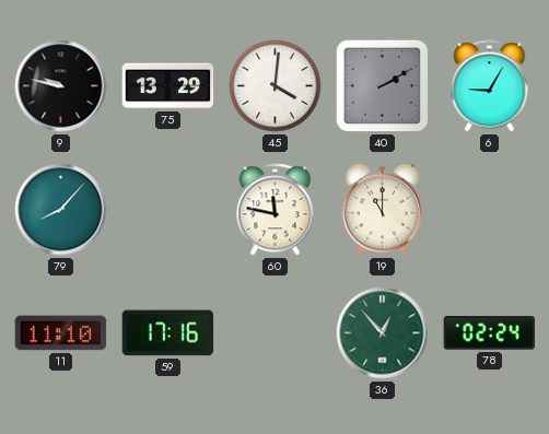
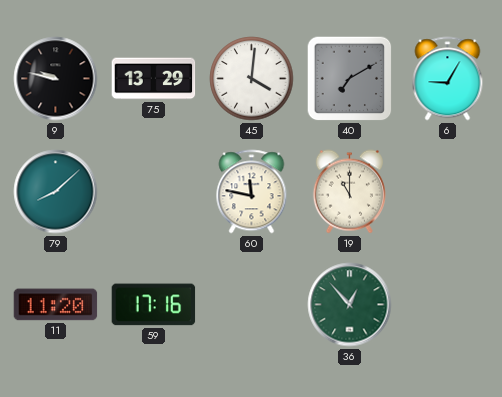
40: 2:10 -> 7:10
79: 8:07 -> 8:08
11: 11:10 -> 11:20
78: 02:24 -> none
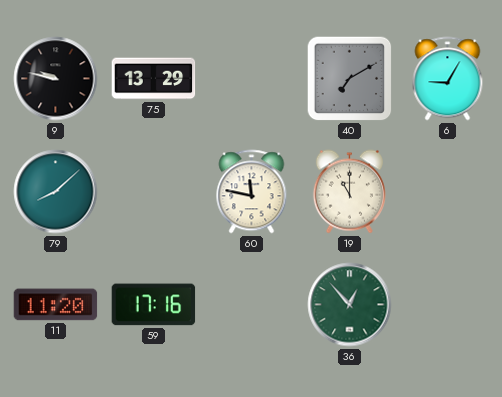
45: 4:01 -> none
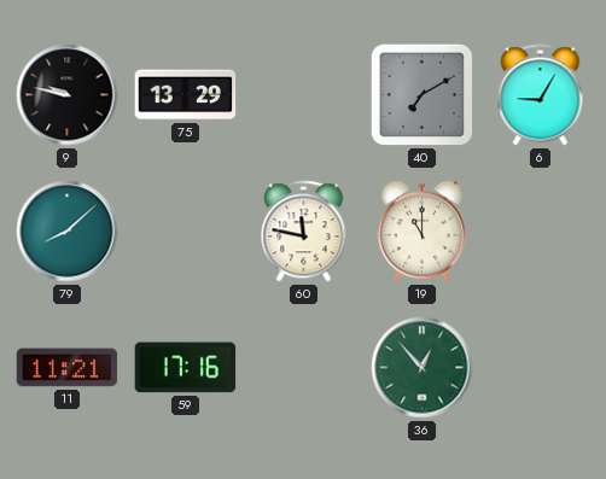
11: 11:20 -> 11:21
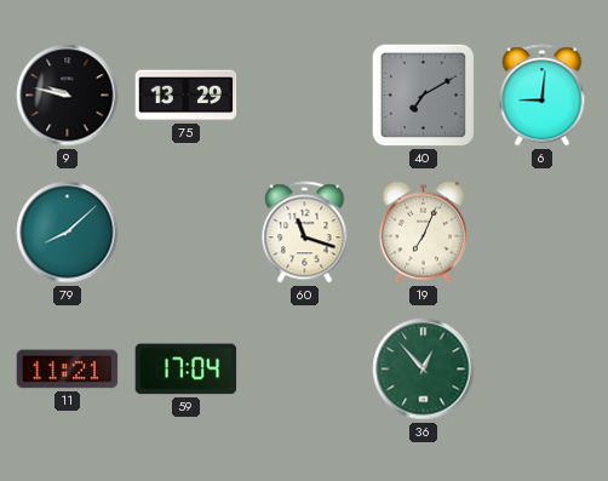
6: 9:05 -> 9:01
60: 11:47 -> 11:18
19: 11:00 -> 7:04
59: 17:16 -> 17:04
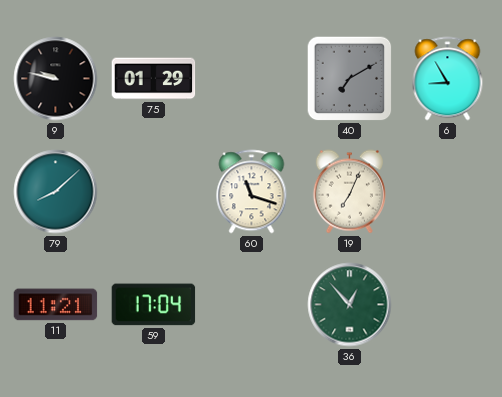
75: 13:29 -> 01:29
6: 9:01 -> 8:55
